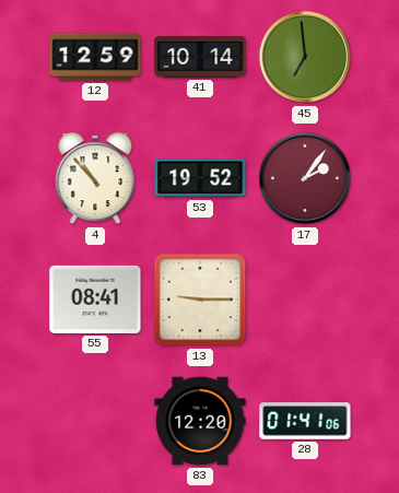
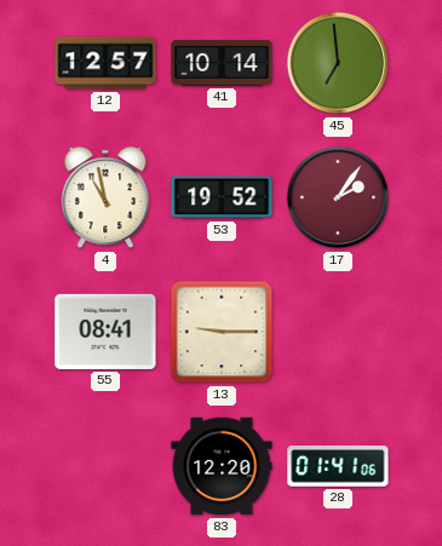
12: 12:59 -> 12:57
4: 10:53 -> 10:58
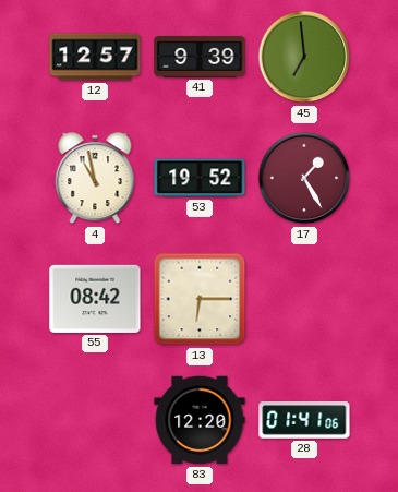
41: 10:14 -> 9:39
17: 2:06 -> 1:25
55: 08:41 -> 08:42
13: 9:15 -> 6:15
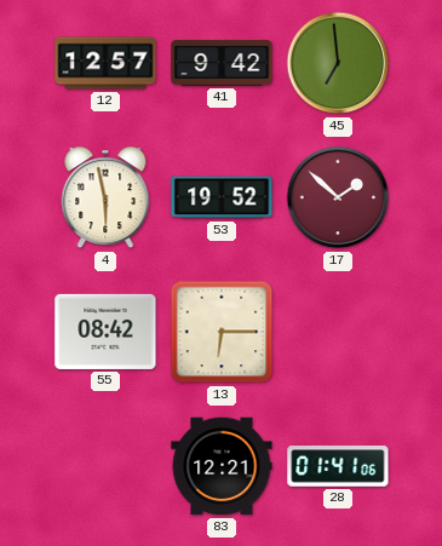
41: 9:39 -> 9:42
4: 10:58 -> 5:58
17: 1:25 -> 1:52
83: 12:20 -> 12:21
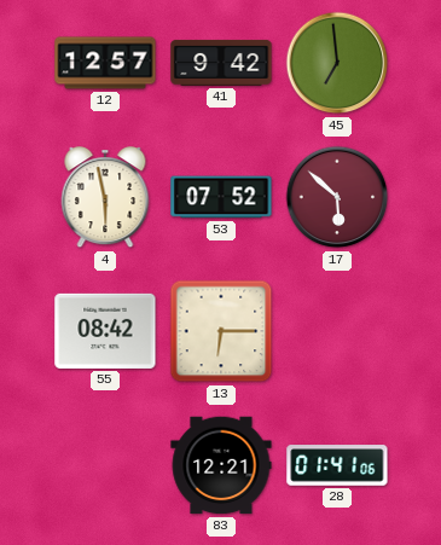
53: 19:52 -> 07:52
17: 1:52 -> 5:52
